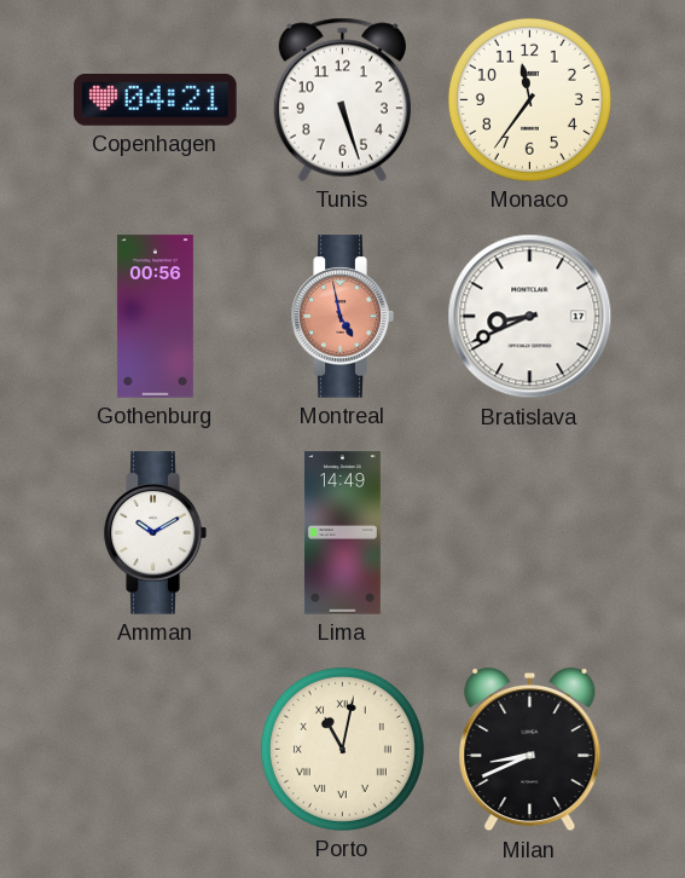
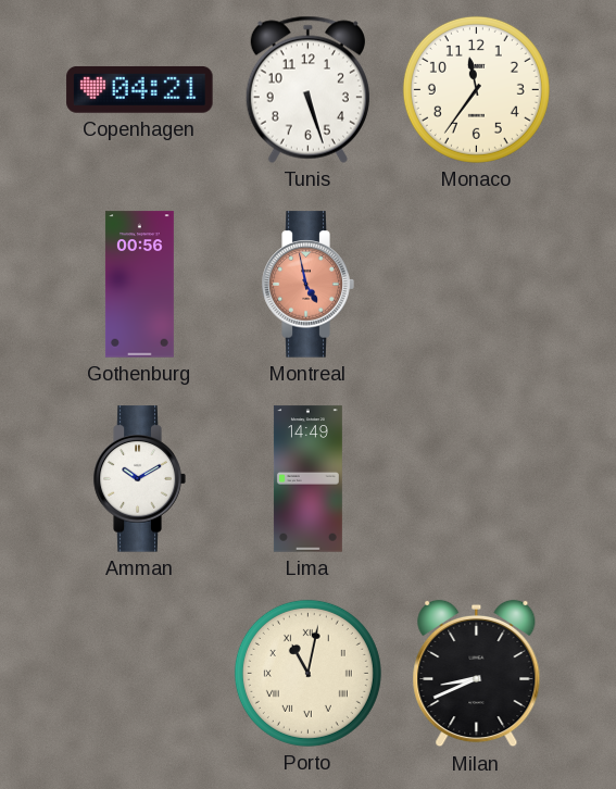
Bratislava: 8:41 -> none
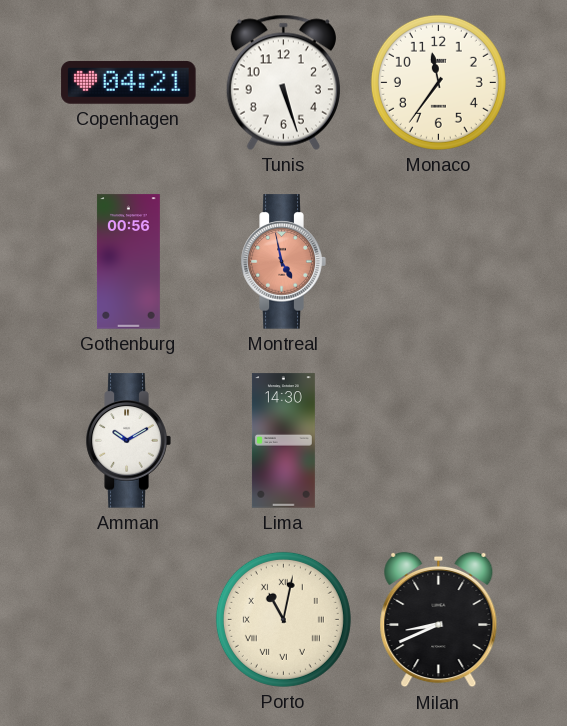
Lima: 14:49 -> 14:30
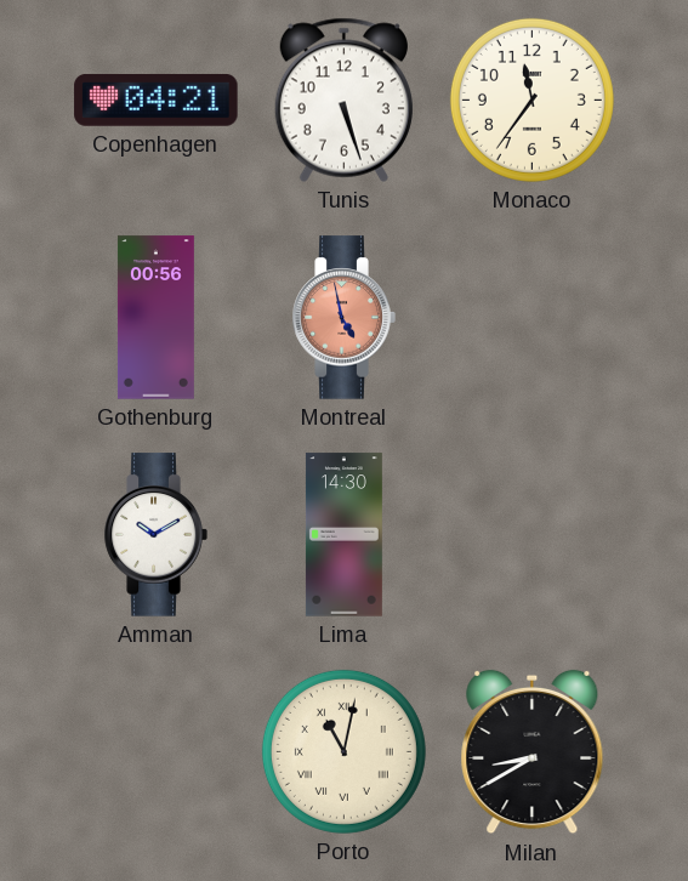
Milan: 8:41 -> 8:40
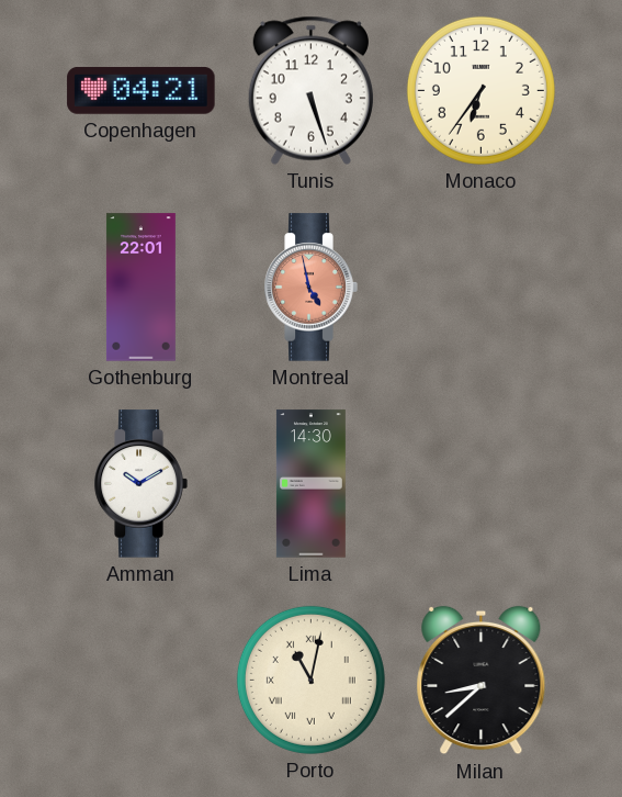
Monaco: 11:36 -> 6:36
Gothenburg: 00:56 -> 22:01
Milan: 8:40 -> 8:38
